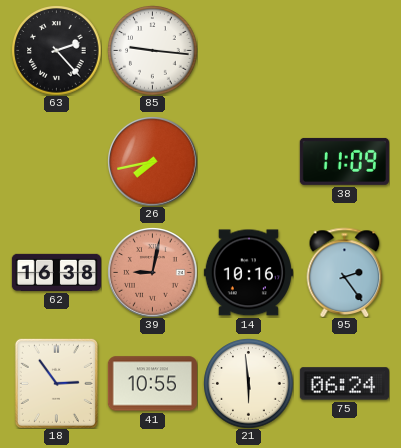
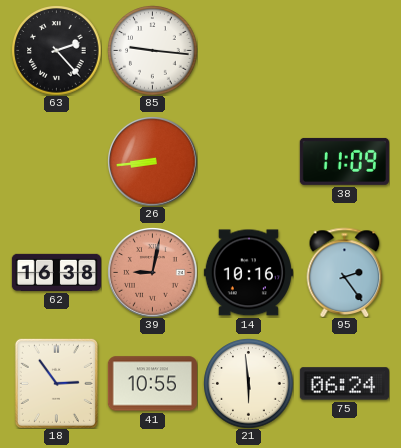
26: 7:43 -> 8:44
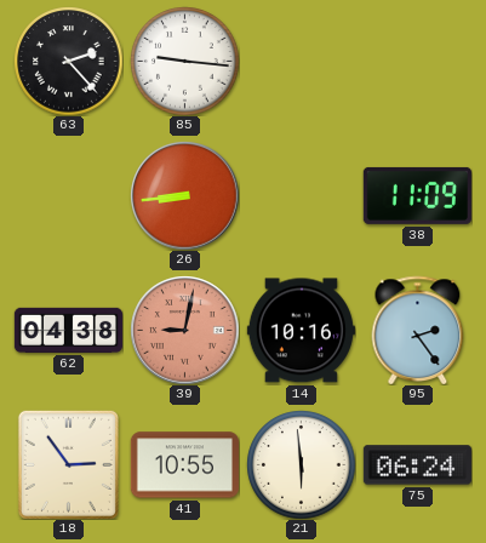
62: 16:38 -> 04:38
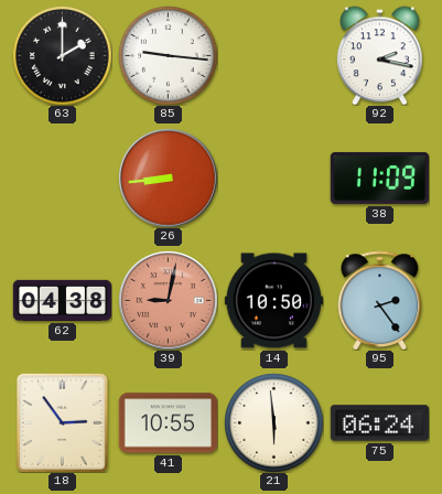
63: 2:23 -> 2:00
92: none -> 2:17
14: 10:16 -> 10:50
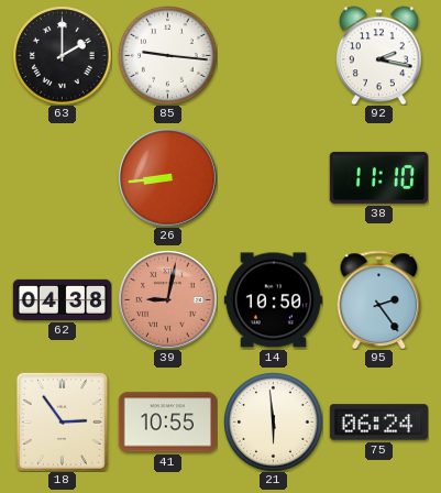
38: 11:09 -> 11:10
